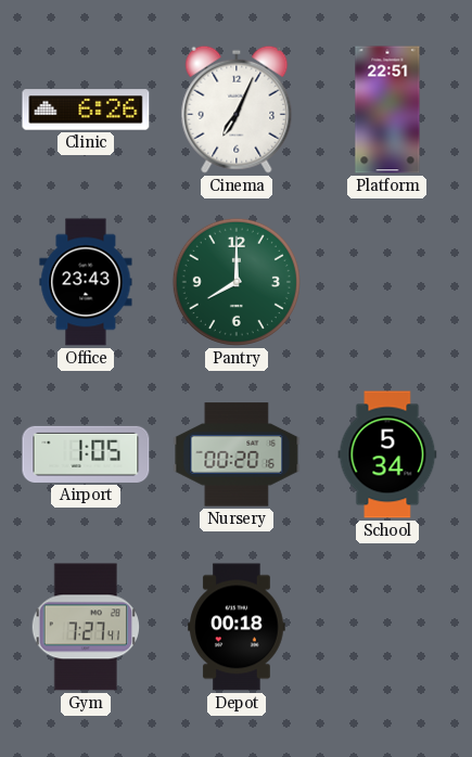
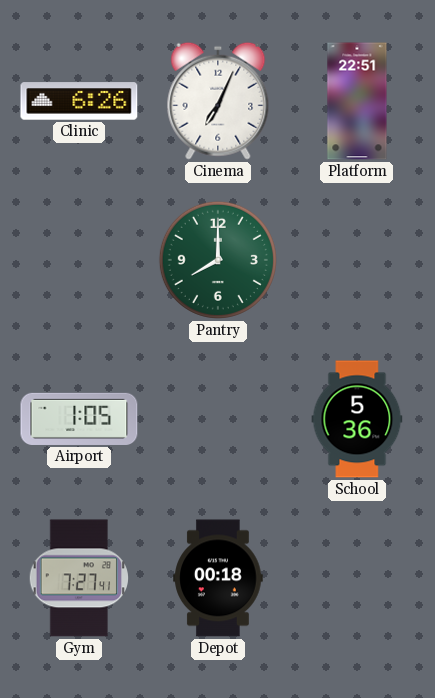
Office: 23:43 -> none
Nursery: 00:20 -> none
School: 5:34 -> 5:36
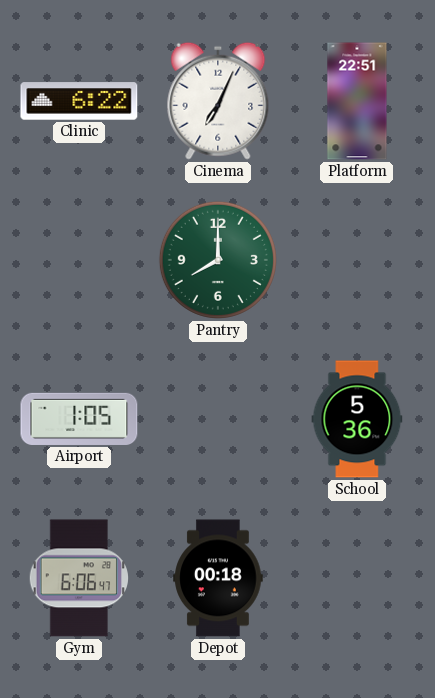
Clinic: 6:26 -> 6:22
Gym: 7:27 -> 6:06
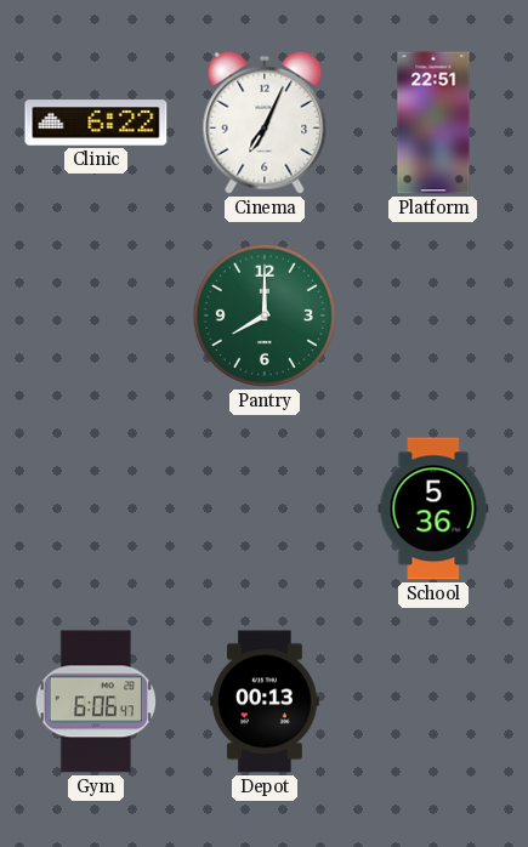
Airport: 1:05 -> none
Depot: 00:18 -> 00:13
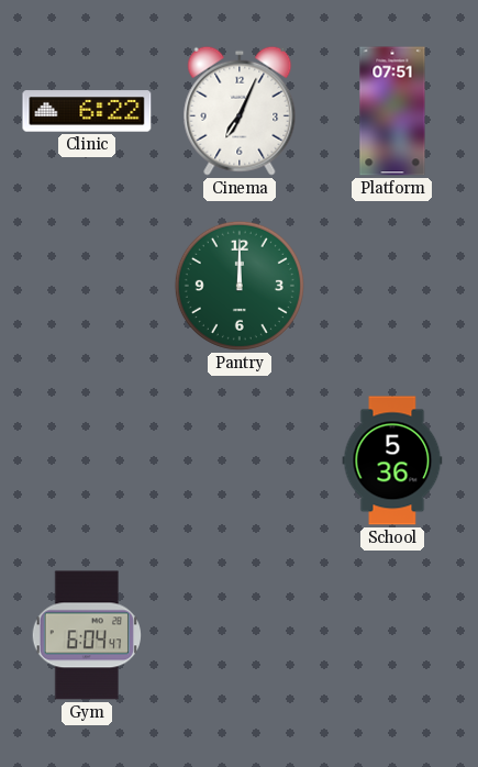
Platform: 22:51 -> 07:51
Pantry: 8:00 -> 12:00
Gym: 6:06 -> 6:04
Depot: 00:13 -> none
